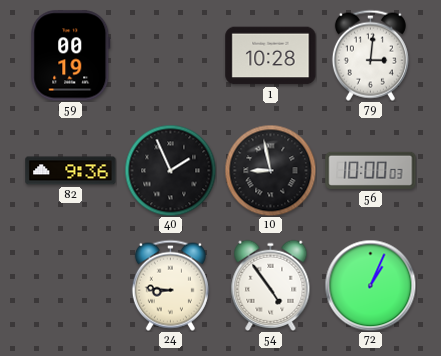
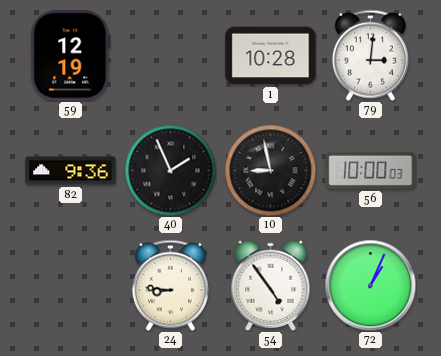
59: 00:19 -> 12:19
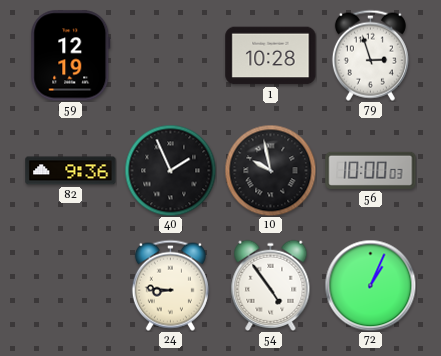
79: 3:01 -> 2:57
10: 8:58 -> 9:58
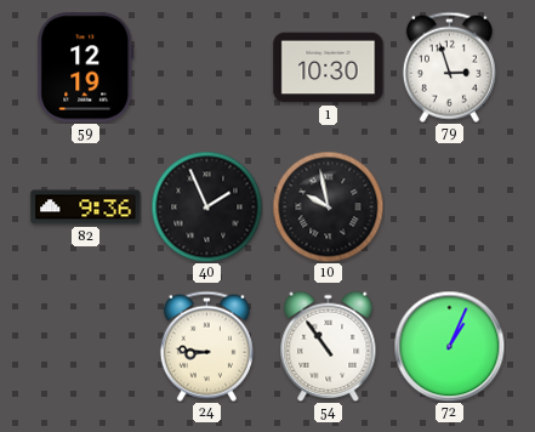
1: 10:28 -> 10:30
56: 10:00 -> none
54: 4:54 -> 10:54
